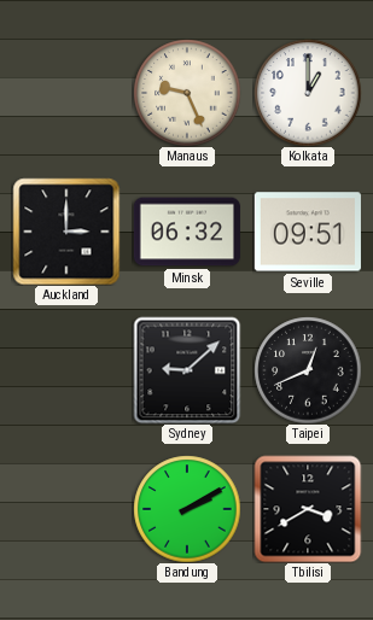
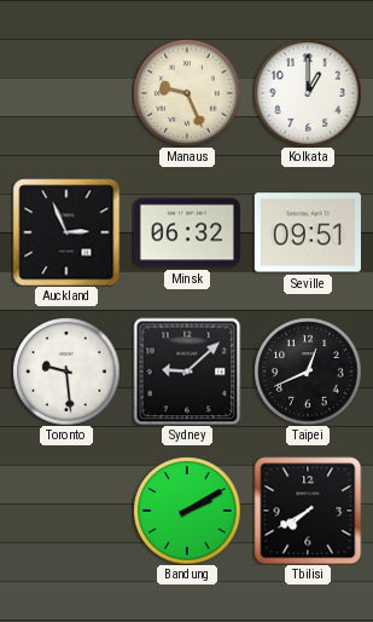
Auckland: 3:00 -> 2:56
Toronto: none -> 9:29
Tbilisi: 3:40 -> 7:40
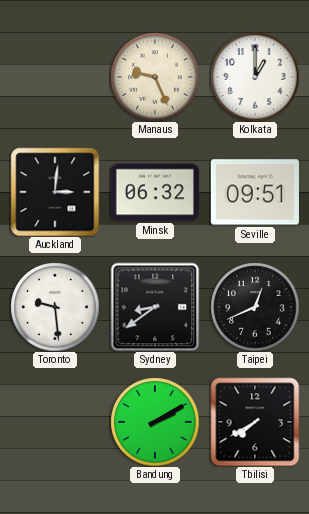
Auckland: 2:56 -> 3:01
Sydney: 9:08 -> 8:39
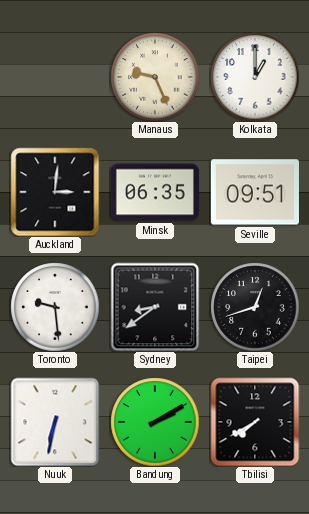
Minsk: 06:32 -> 06:35
Taipei: 12:41 -> 12:42
Nuuk: none -> 6:32
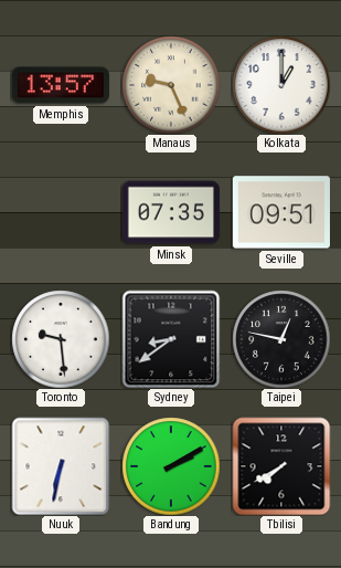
Memphis: none -> 13:57
Auckland: 3:01 -> none
Minsk: 06:35 -> 07:35
Taipei: 12:42 -> 12:47
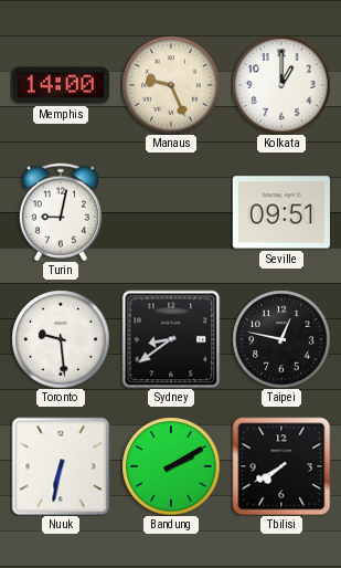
Memphis: 13:57 -> 14:00
Turin: none -> 9:02
Minsk: 07:35 -> none
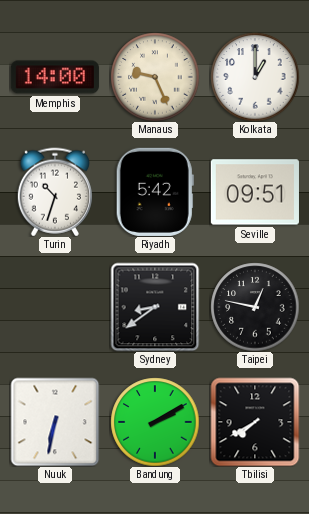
Turin: 9:02 -> 10:33
Riyadh: none -> 5:42
Toronto: 9:29 -> none
